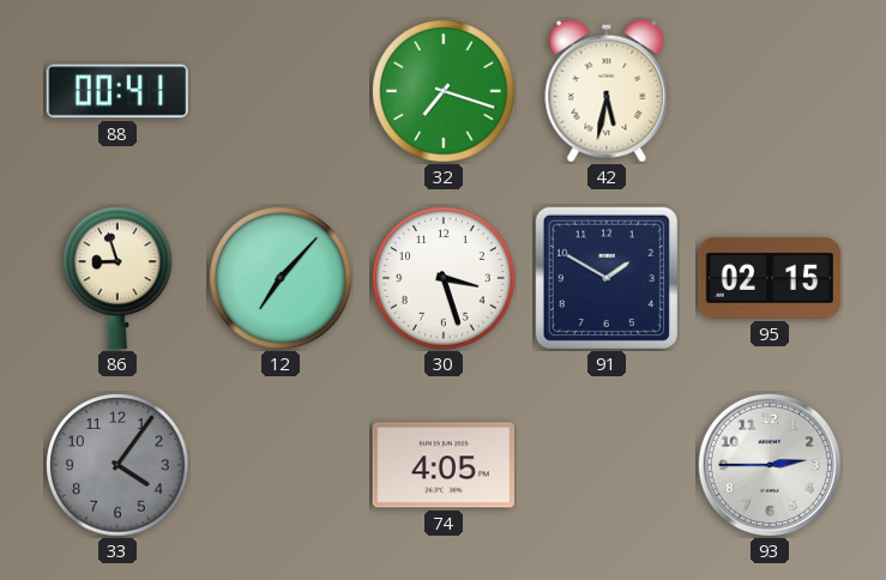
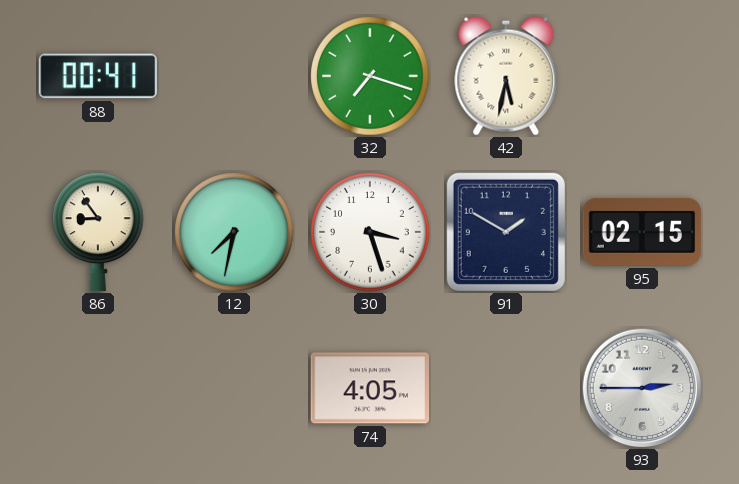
86: 8:57 -> 8:54
12: 7:07 -> 7:32
33: 4:06 -> none
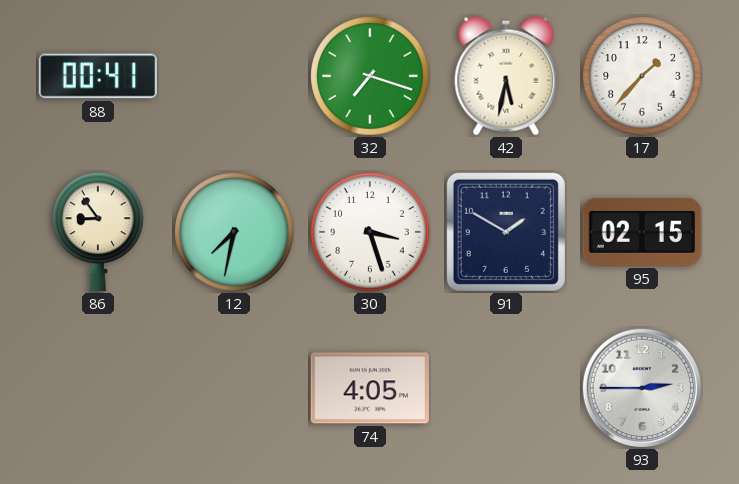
17: none -> 1:37
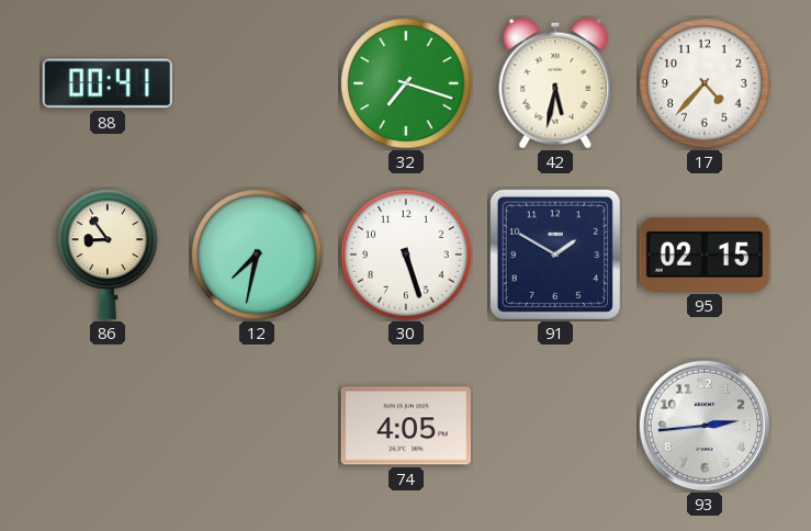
17: 1:37 -> 4:37
30: 3:27 -> 5:27
93: 2:45 -> 2:44
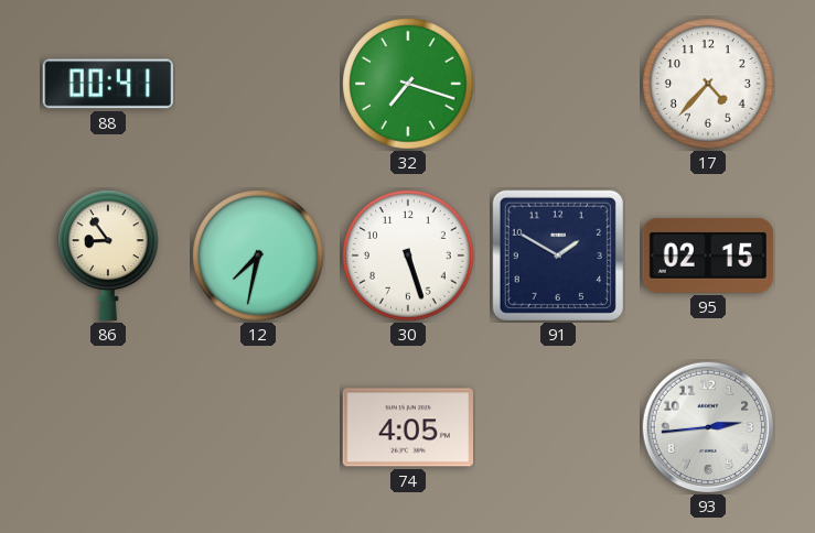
42: 5:32 -> none
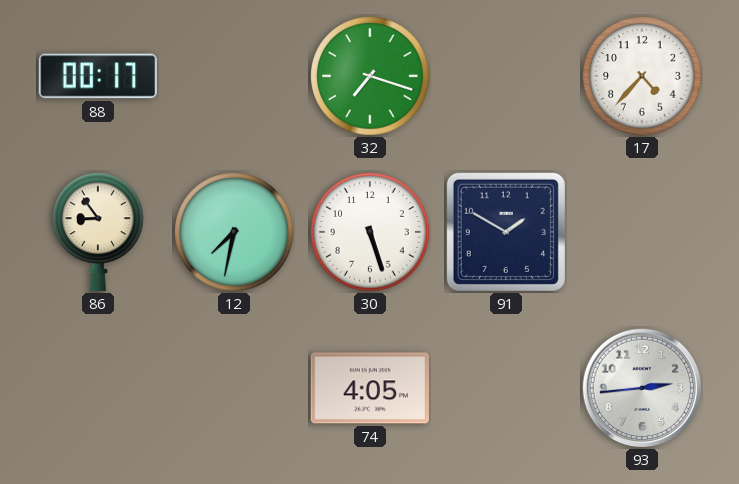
88: 00:41 -> 00:17
95: 02:15 -> none
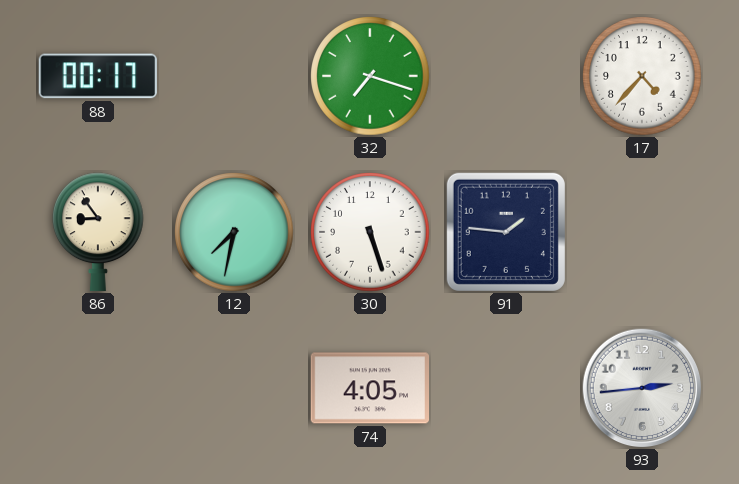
91: 1:50 -> 1:46
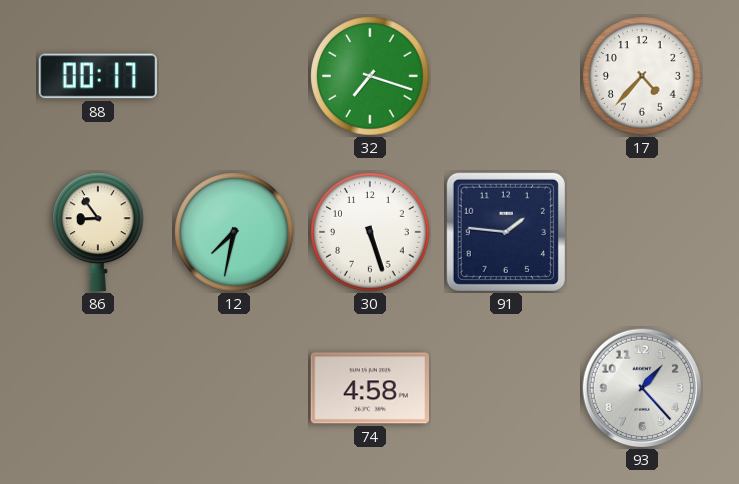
74: 4:05 -> 4:58
93: 2:44 -> 1:23
